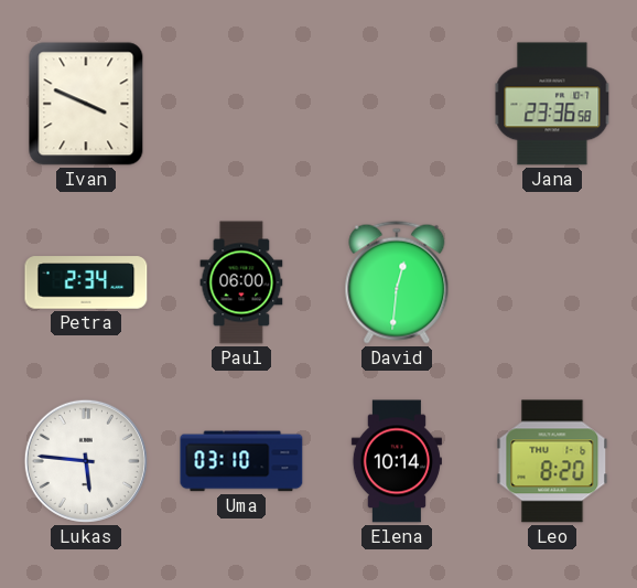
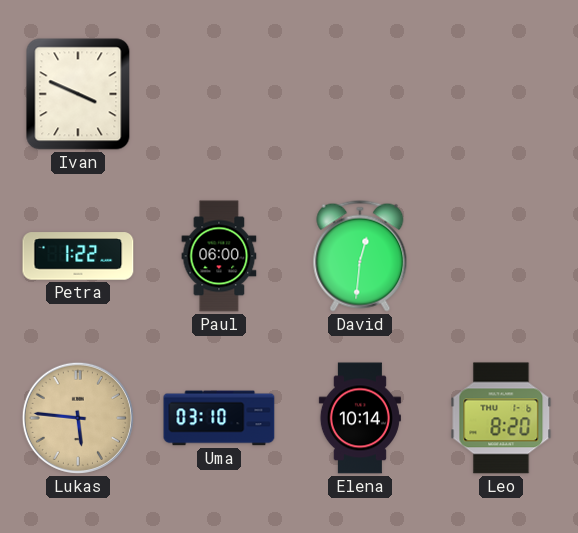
Jana: 23:36 -> none
Petra: 2:34 -> 1:22
Lukas dial: white -> champagne
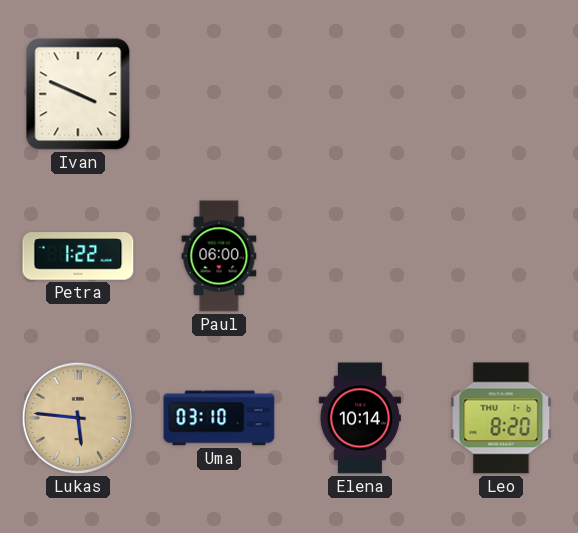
David: 12:31 -> none
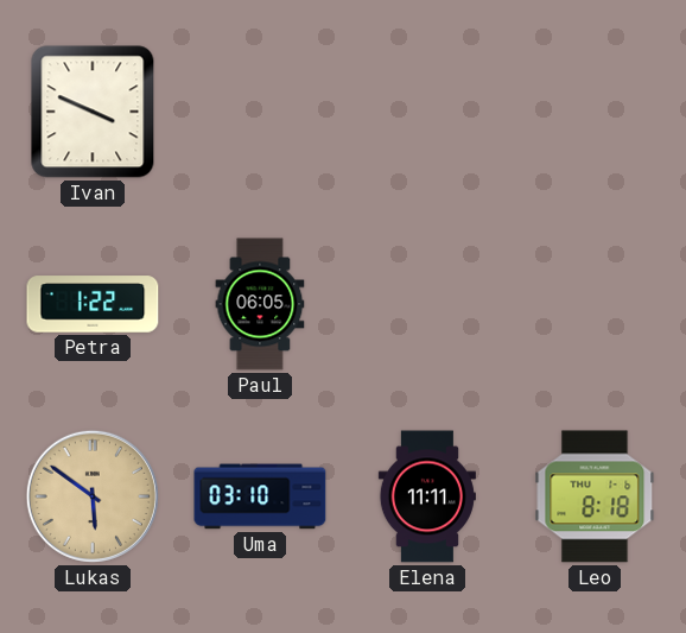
Paul: 06:00 -> 06:05
Lukas: 5:46 -> 5:51
Elena: 10:14 -> 11:11
Leo: 8:20 -> 8:18
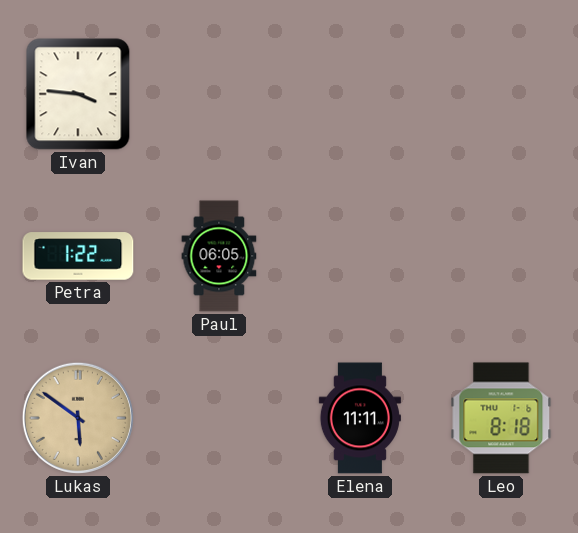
Ivan: 3:49 -> 3:46
Uma: 03:10 -> none
